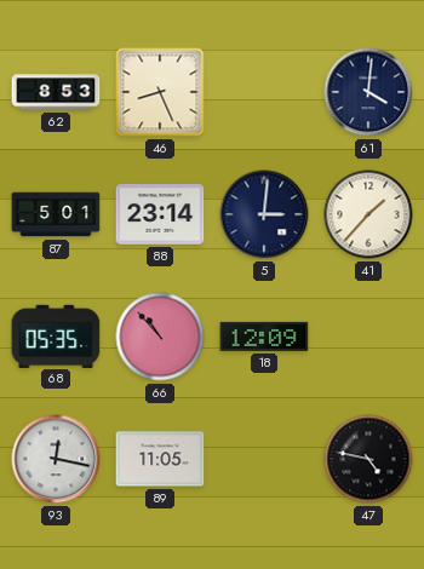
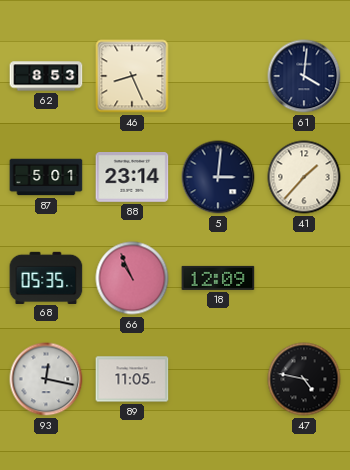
66: 10:53 -> 10:56
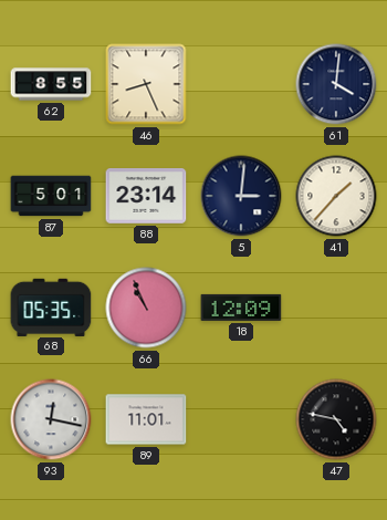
62: 8:53 -> 8:55
89: 11:05 -> 11:01
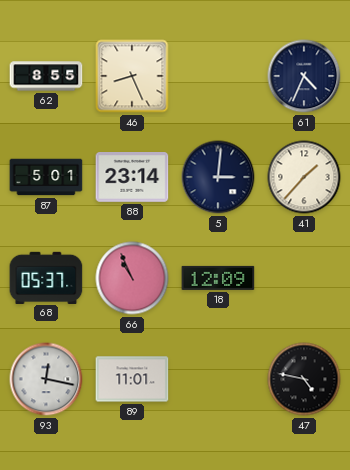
61: 4:01 -> 4:34
68: 05:35 -> 05:37
